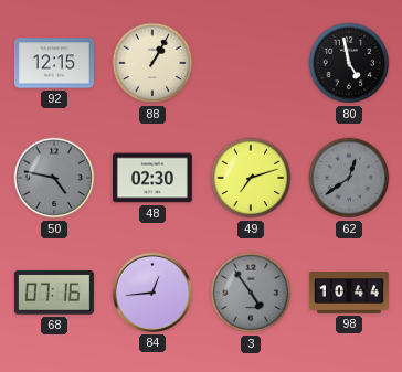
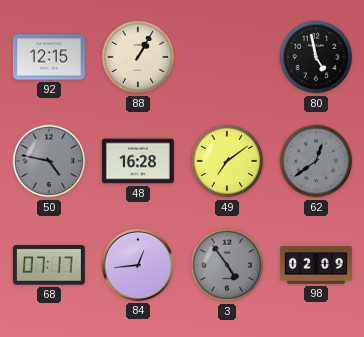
48: 02:30 -> 16:28
49: 7:12 -> 7:09
68: 07:16 -> 07:17
98: 10:44 -> 02:09
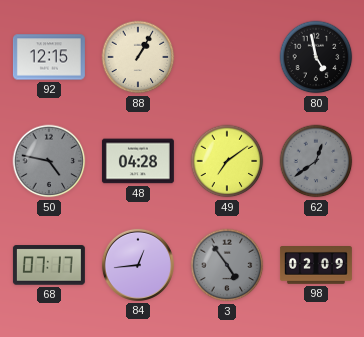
48: 16:28 -> 04:28
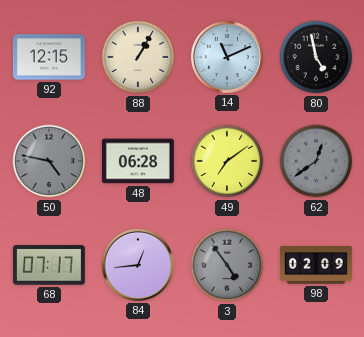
14: none -> 11:11
48: 04:28 -> 06:28
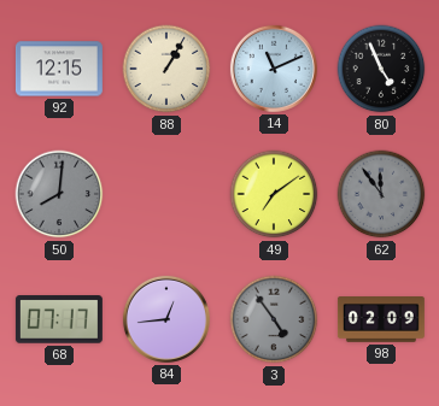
80: 4:58 -> 4:56
50: 4:47 -> 8:01
48: 06:28 -> none
62: 12:39 -> 11:54
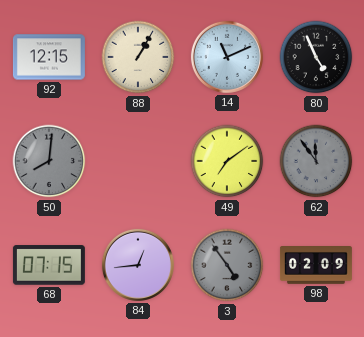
68: 07:17 -> 07:15
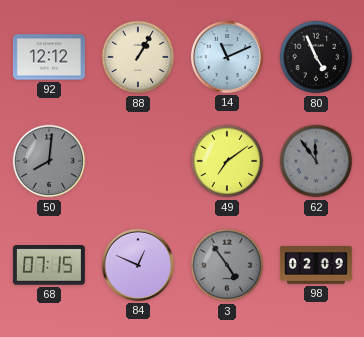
92: 12:15 -> 12:12
84: 12:44 -> 12:49
